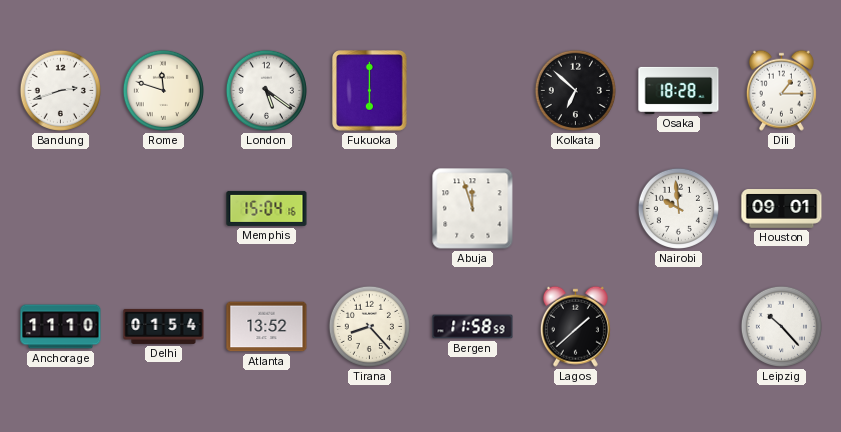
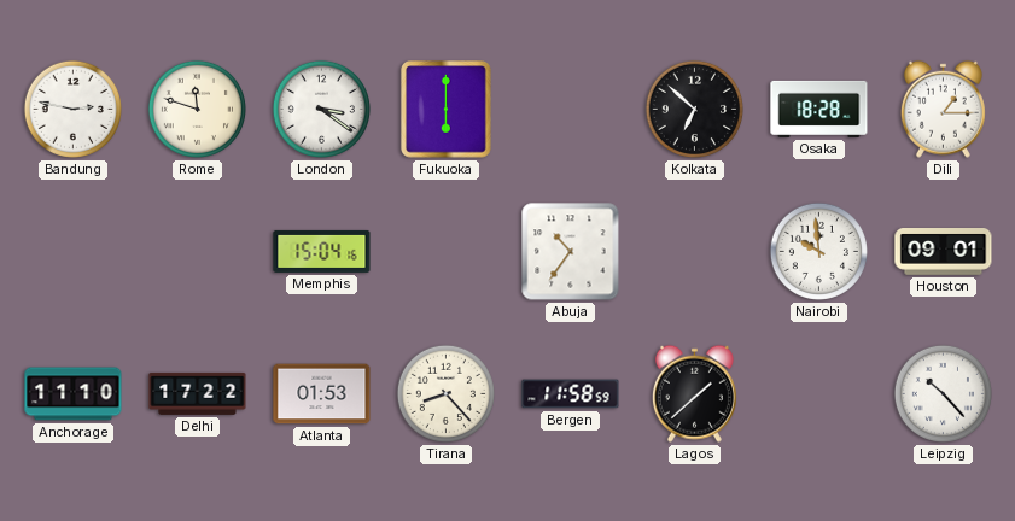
Bandung: 2:42 -> 2:47
London: 5:21 -> 3:21
Abuja: 11:57 -> 10:36
Delhi: 01:54 -> 17:22
Atlanta: 13:52 -> 01:53
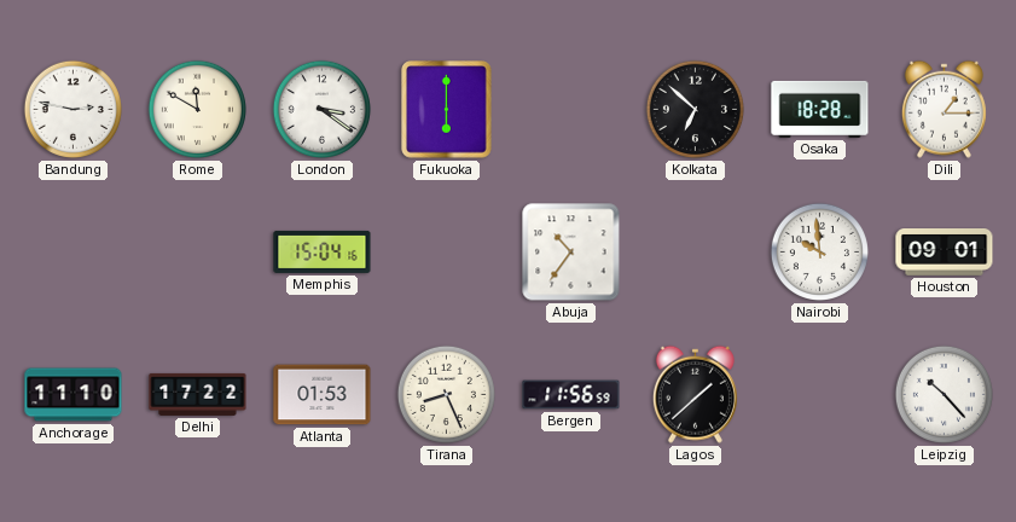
Rome: 11:48 -> 11:50
Tirana: 8:23 -> 8:26
Bergen: 11:58 -> 11:56
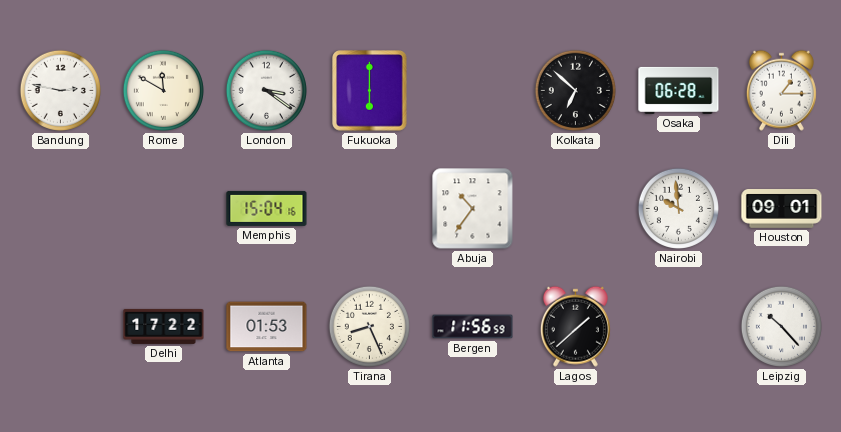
Osaka: 18:28 -> 06:28
Anchorage: 11:10 -> none
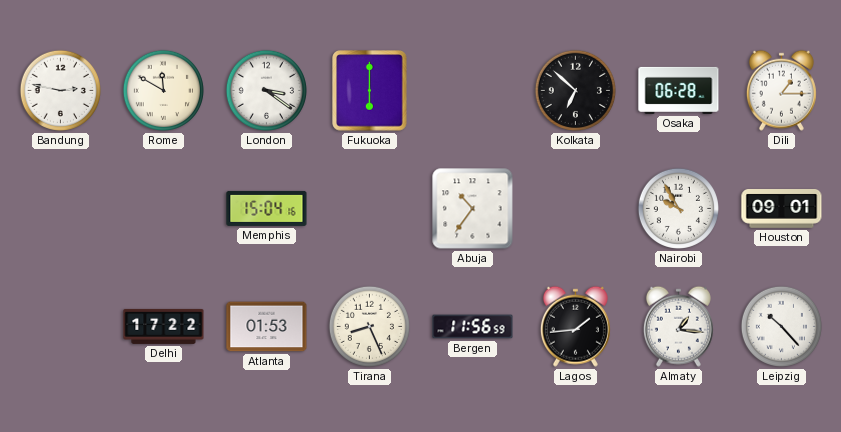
Nairobi: 9:59 -> 9:55
Lagos: 1:38 -> 1:44
Almaty: none -> 1:16
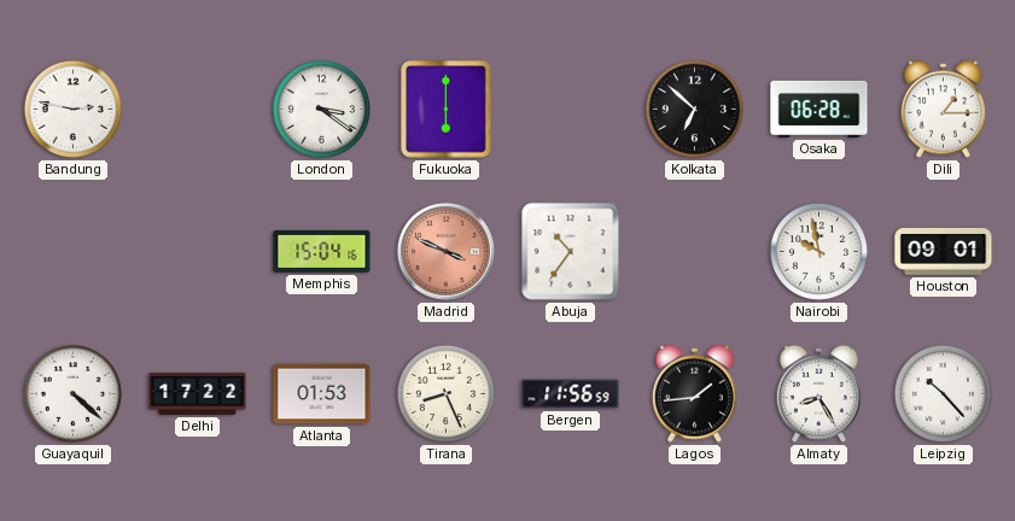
Rome: 11:50 -> none
Madrid: none -> 3:49
Nairobi: 9:55 -> 9:58
Guayaquil: none -> 4:22
Almaty: 1:16 -> 8:25
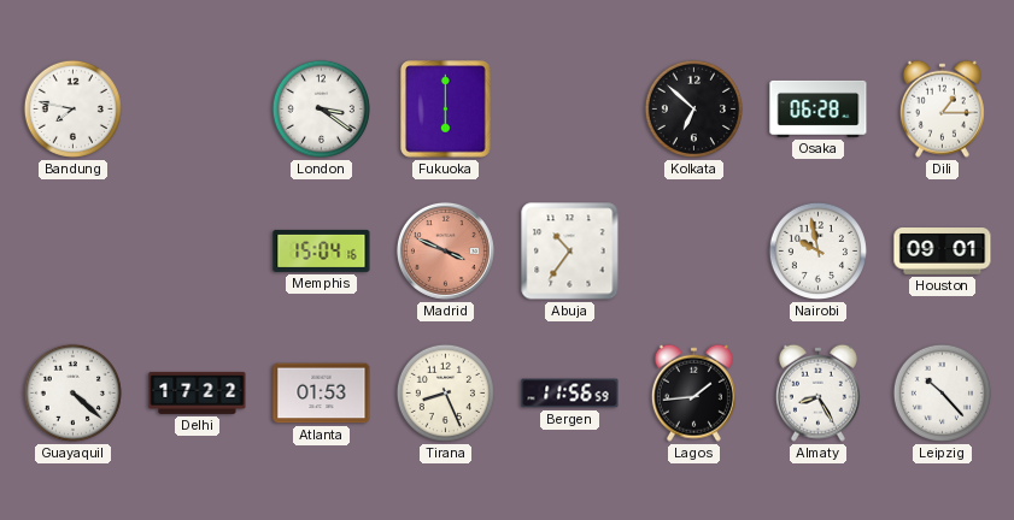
Bandung: 2:47 -> 7:47
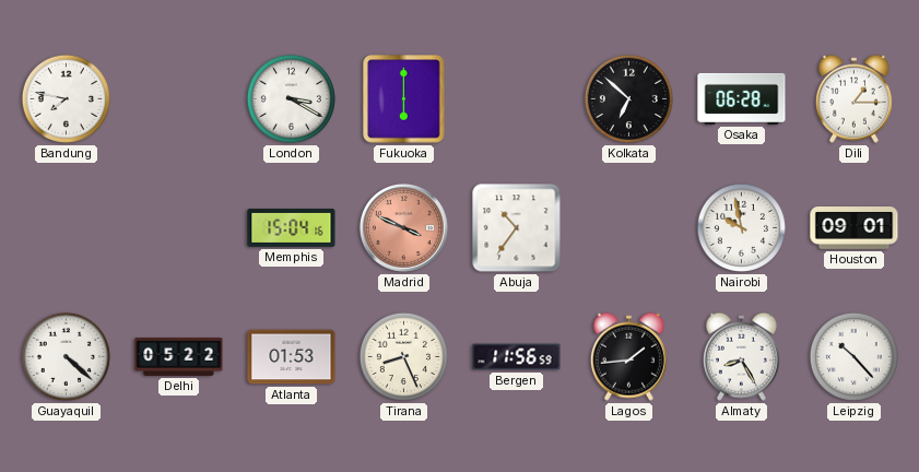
London: 3:21 -> 3:20
Delhi: 17:22 -> 05:22
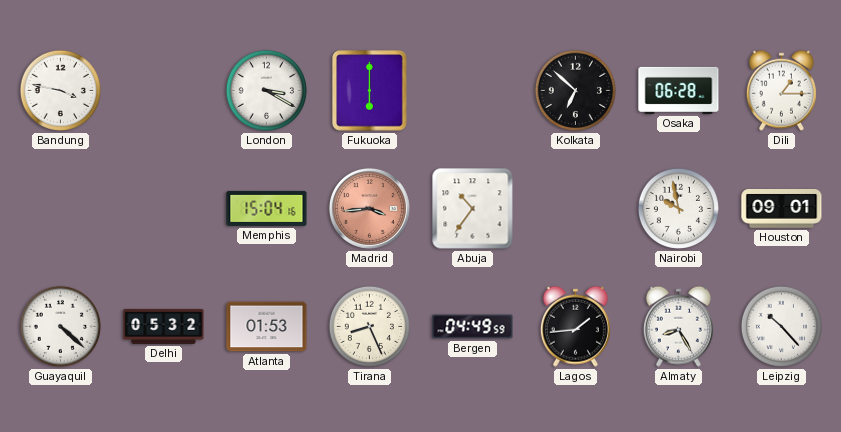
Bandung: 7:47 -> 3:47
Madrid: 3:49 -> 3:44
Delhi: 05:22 -> 05:32
Bergen: 11:56 -> 04:49
